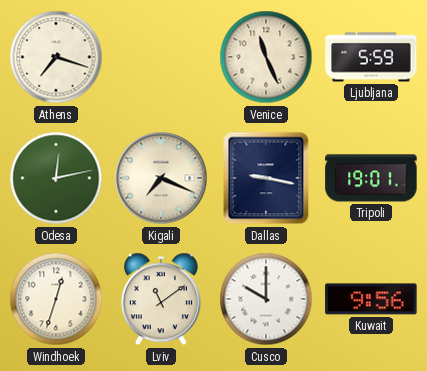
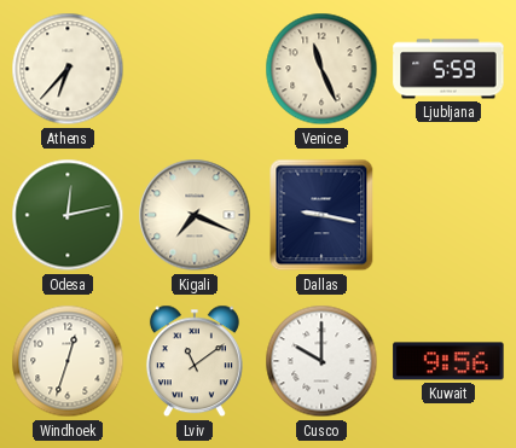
Athens: 7:18 -> 6:37
Tripoli: 19:01 -> none
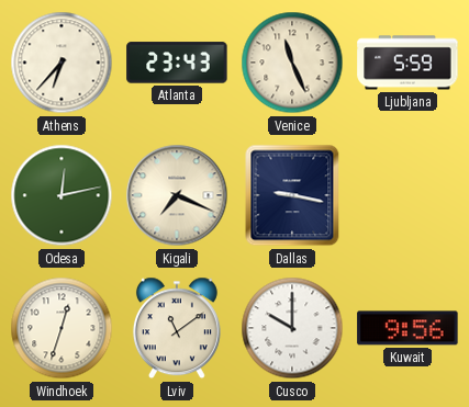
Atlanta: none -> 23:43
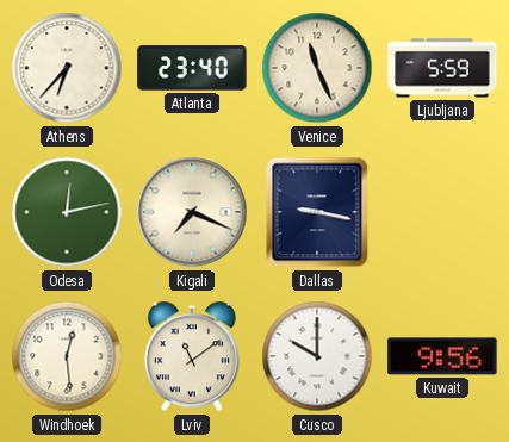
Atlanta: 23:43 -> 23:40
Windhoek: 12:33 -> 12:29
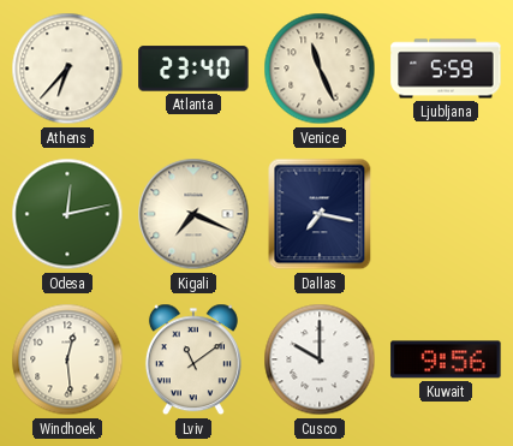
Dallas: 9:17 -> 7:17
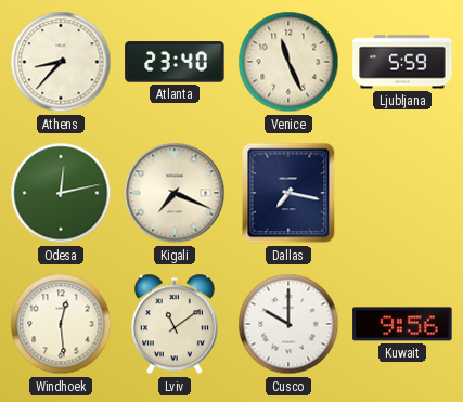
Athens: 6:37 -> 8:37
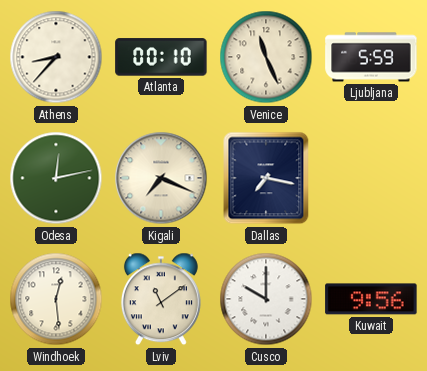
Atlanta: 23:40 -> 00:10
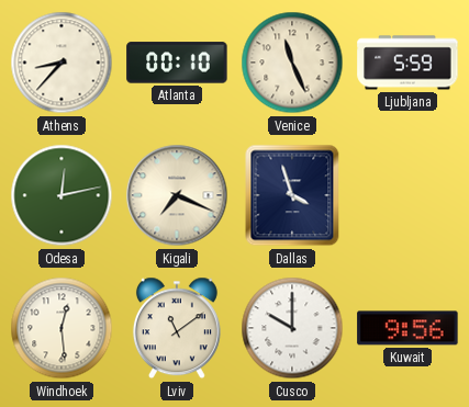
Dallas: 7:17 -> 3:57
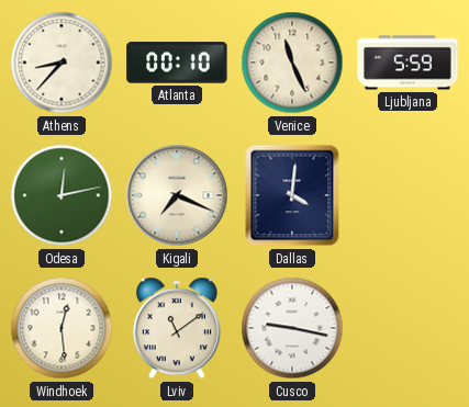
Dallas: 3:57 -> 4:01
Cusco: 10:00 -> 9:17
Kuwait: 9:56 -> none
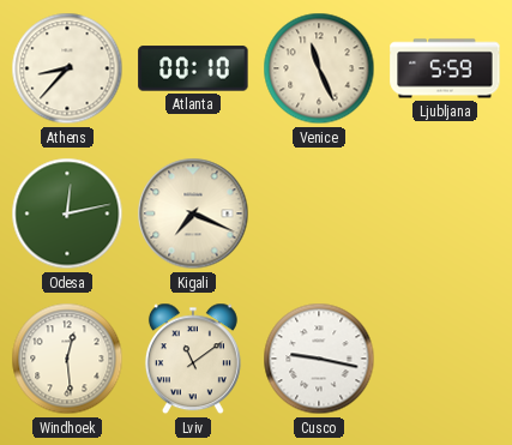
Dallas: 4:01 -> none
